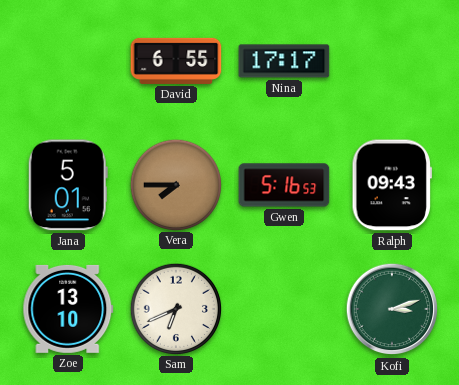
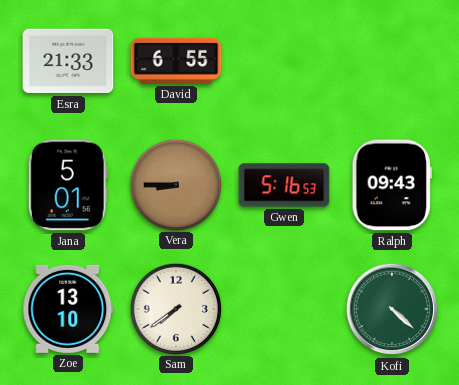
Esra: none -> 21:33
Nina: 17:17 -> none
Vera: 7:45 -> 8:45
Sam: 6:41 -> 7:39
Kofi: 3:12 -> 4:22
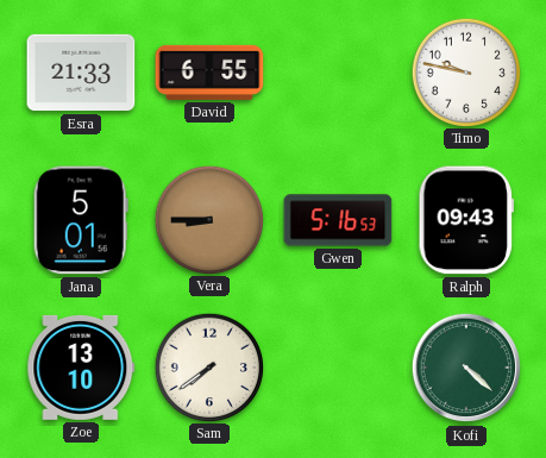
Timo: none -> 9:47
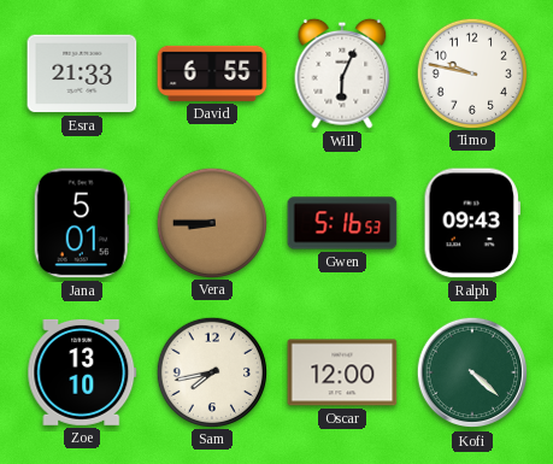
Will: none -> 6:04
Sam: 7:39 -> 7:43
Oscar: none -> 12:00
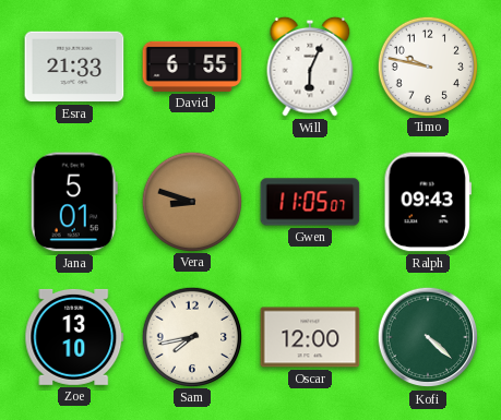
Vera: 8:45 -> 8:48
Gwen: 5:16 -> 11:05
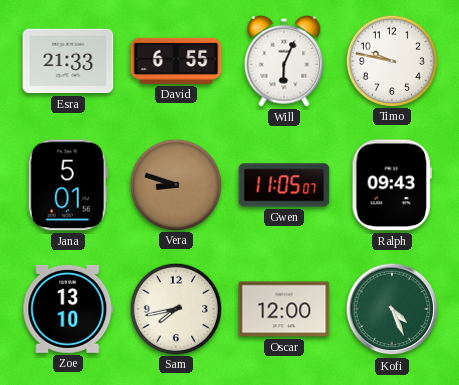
Kofi: 4:22 -> 4:26
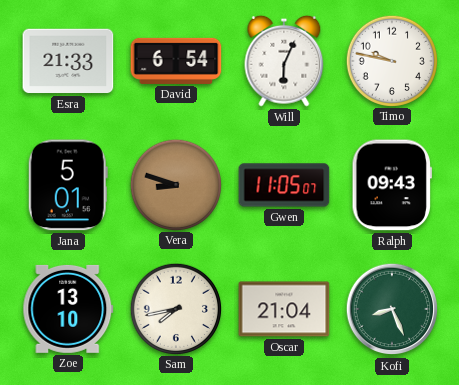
David: 6:55 -> 6:54
Oscar: 12:00 -> 21:04
Kofi: 4:26 -> 8:26
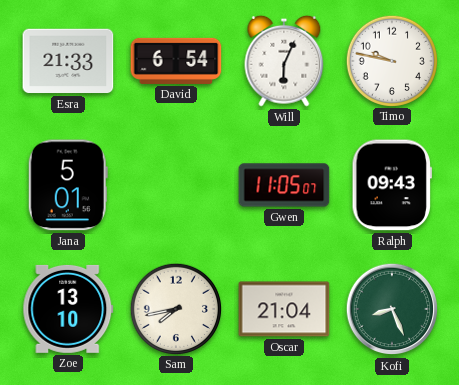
Vera: 8:48 -> none
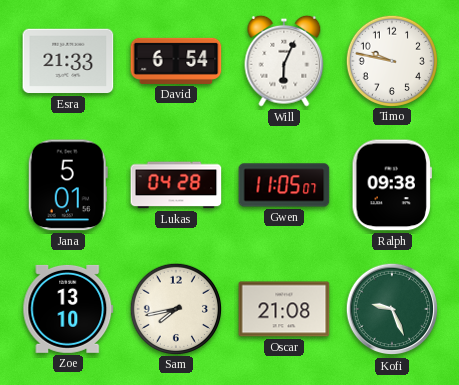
Lukas: none -> 04:28
Ralph: 09:43 -> 09:38
Oscar: 21:04 -> 21:08
Kofi: 8:26 -> 9:26
